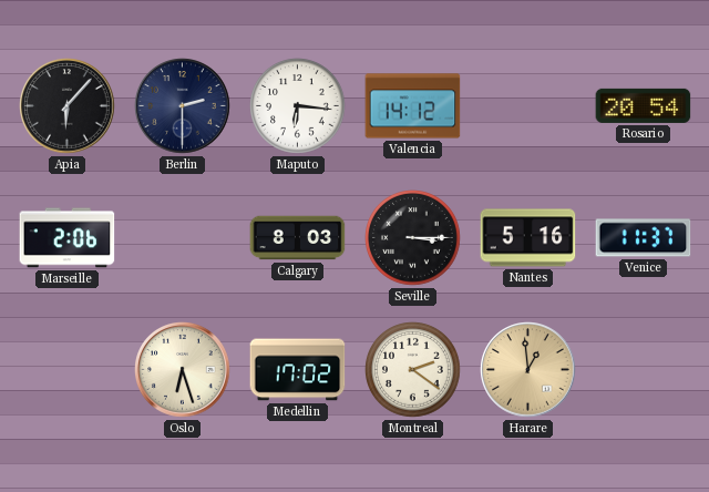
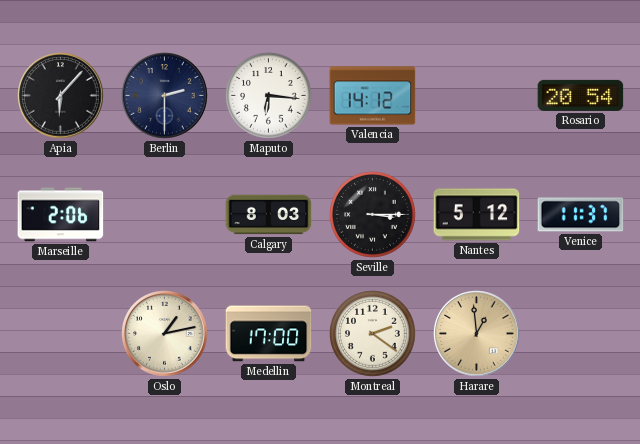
Nantes: 5:16 -> 5:12
Oslo: 6:27 -> 1:13
Medellin: 17:02 -> 17:00
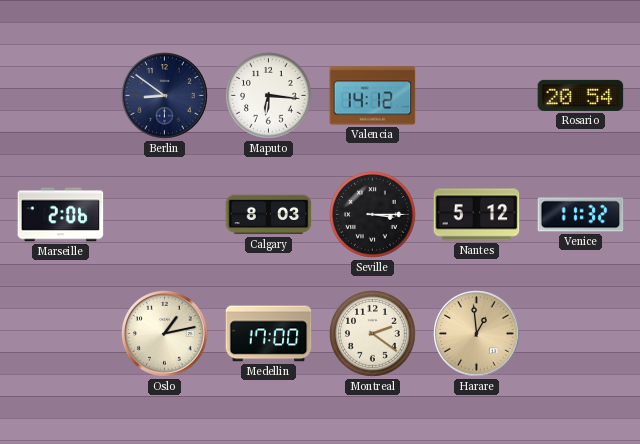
Apia: 6:07 -> none
Berlin: 2:30 -> 8:51
Venice: 11:37 -> 11:32
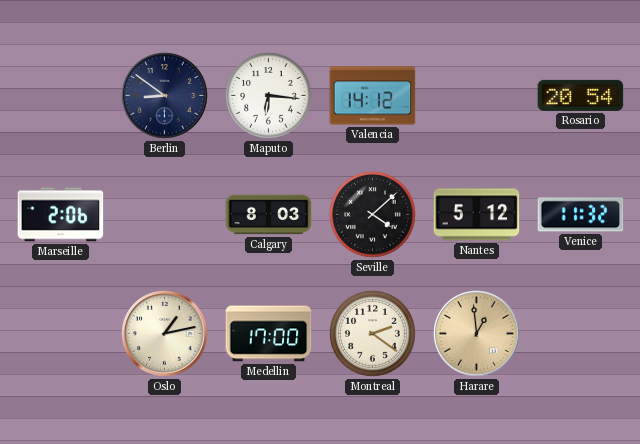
Seville: 3:15 -> 4:08
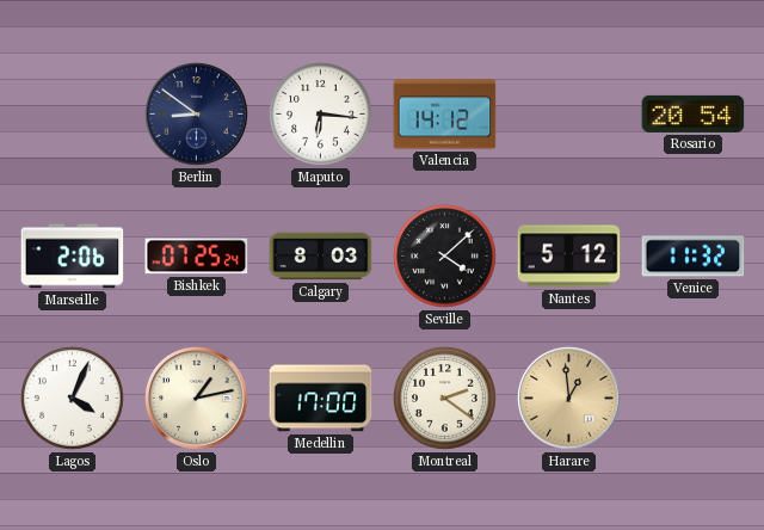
Bishkek: none -> 07:25
Lagos: none -> 4:04
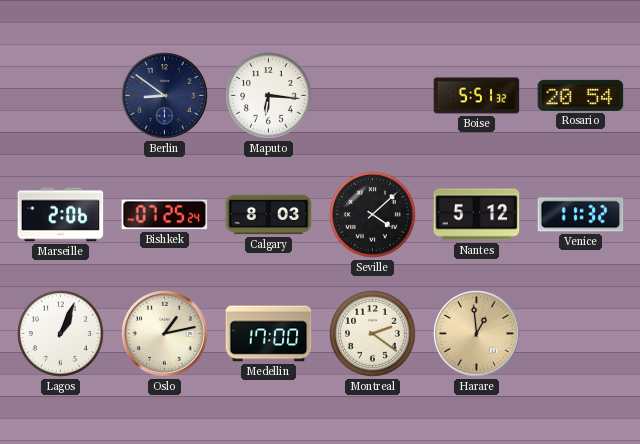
Valencia: 14:12 -> none
Boise: none -> 5:51
Lagos: 4:04 -> 1:04
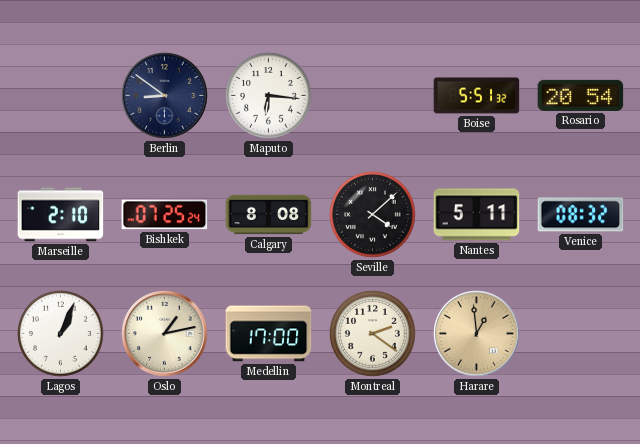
Marseille: 2:06 -> 2:10
Calgary: 8:03 -> 8:08
Nantes: 5:12 -> 5:11
Venice: 11:32 -> 08:32
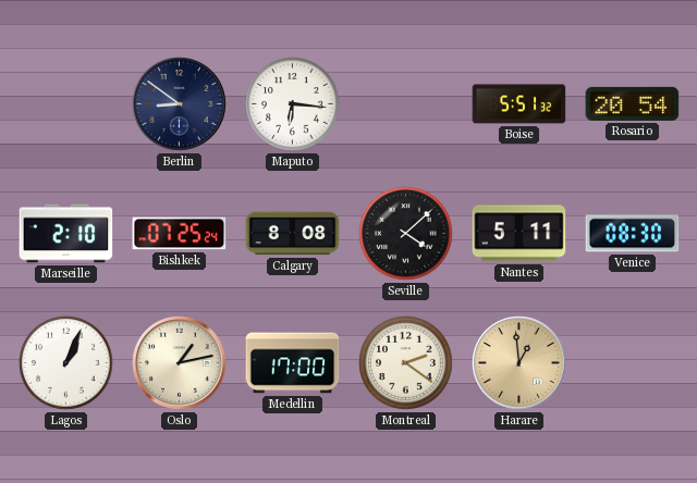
Venice: 08:32 -> 08:30
